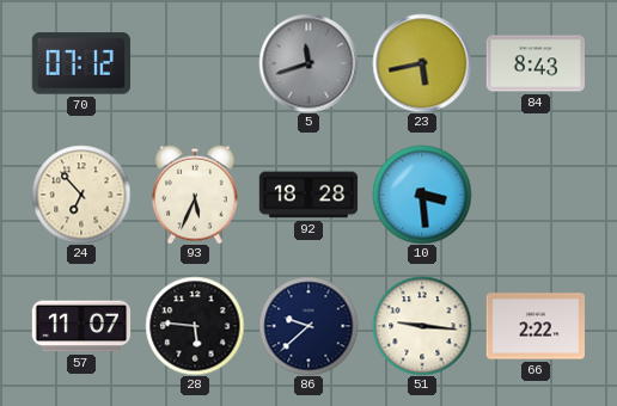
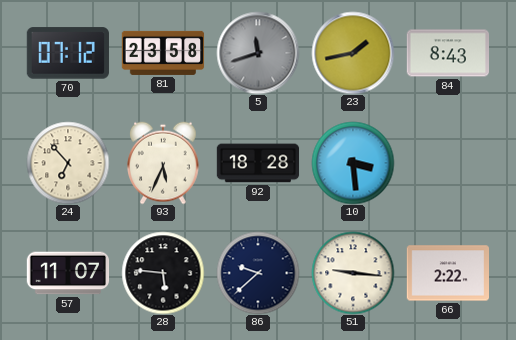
81: none -> 23:58
23: 5:43 -> 1:43
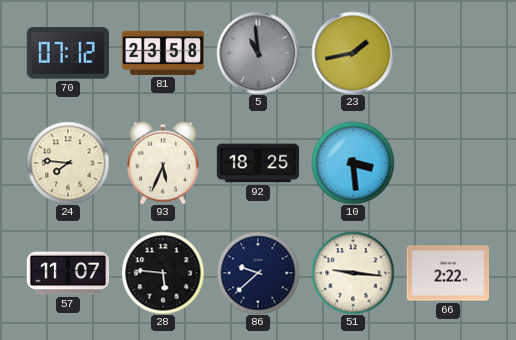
5: 11:42 -> 10:59
84: 8:43 -> none
24: 6:53 -> 7:46
92: 18:28 -> 18:25
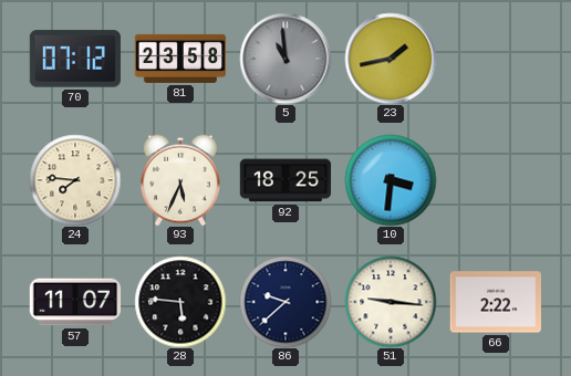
10: 3:29 -> 3:31
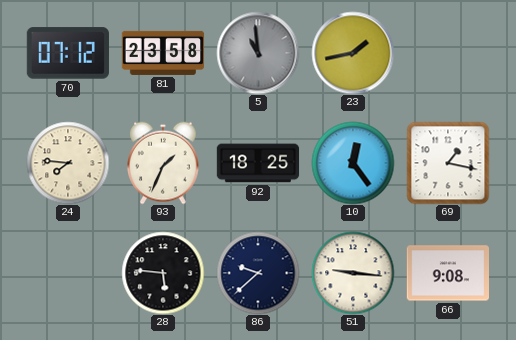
93: 5:34 -> 1:34
10: 3:31 -> 12:24
69: none -> 1:17
57: 11:07 -> none
66: 2:22 -> 9:08
